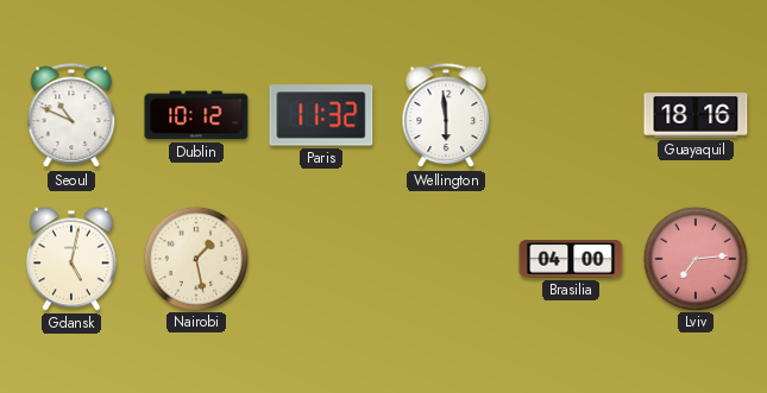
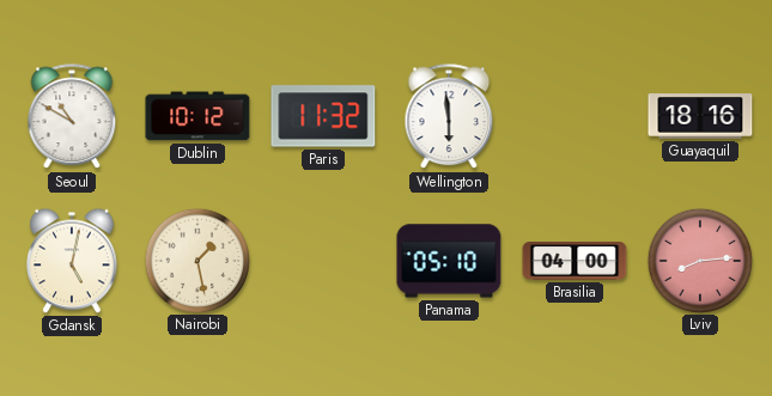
Seoul: 10:49 -> 10:50
Panama: none -> 05:10
Lviv: 7:14 -> 8:14
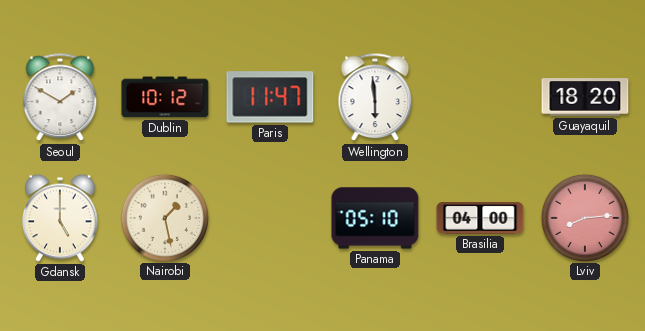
Seoul: 10:50 -> 1:50
Paris: 11:32 -> 11:47
Guayaquil: 18:16 -> 18:20
Gdansk: 5:02 -> 5:00
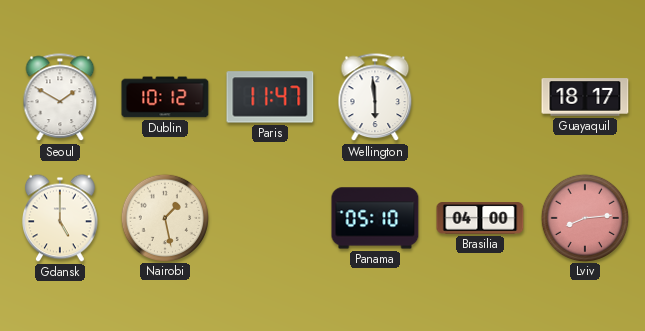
Guayaquil: 18:20 -> 18:17
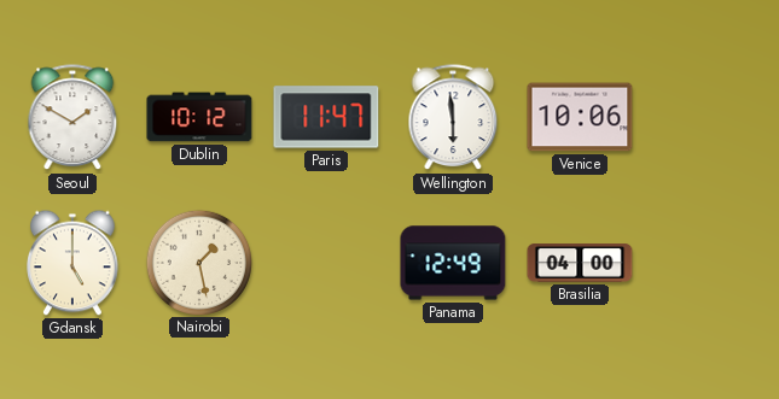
Venice: none -> 10:06
Guayaquil: 18:17 -> none
Panama: 05:10 -> 12:49
Lviv: 8:14 -> none
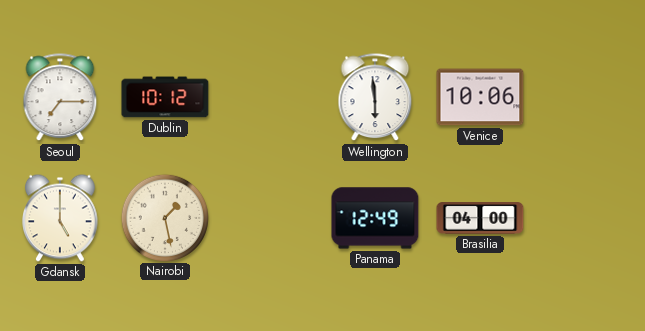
Seoul: 1:50 -> 7:15
Paris: 11:47 -> none
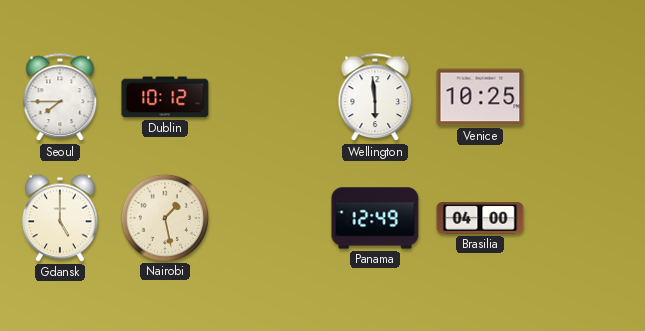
Seoul: 7:15 -> 7:45
Venice: 10:06 -> 10:25
